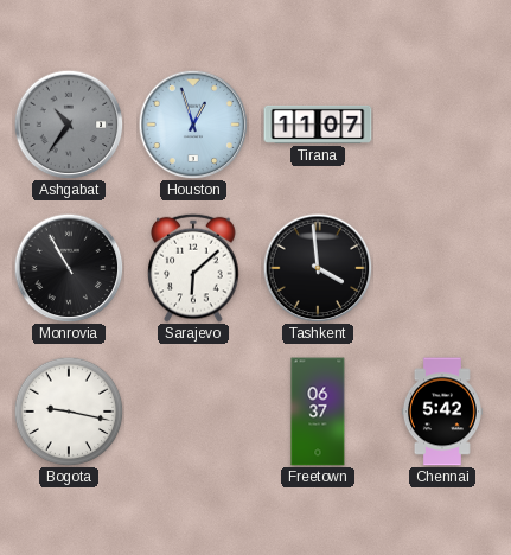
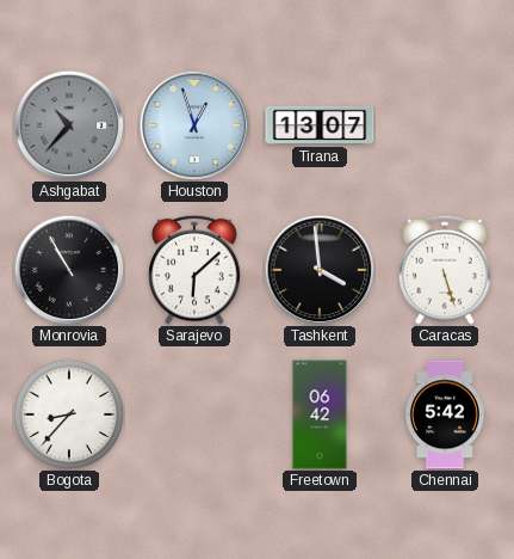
Ashgabat: 10:36 -> 10:37
Tirana: 11:07 -> 13:07
Caracas: none -> 5:27
Bogota: 9:17 -> 8:37
Freetown: 06:37 -> 06:42
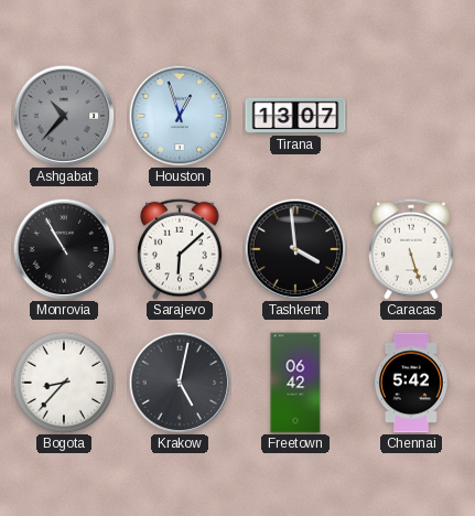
Krakow: none -> 5:02
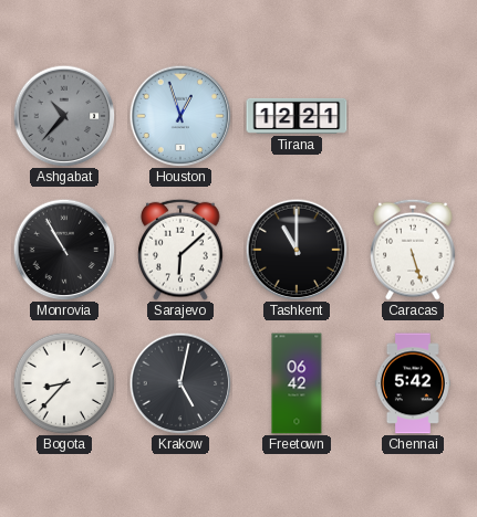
Tirana: 13:07 -> 12:21
Tashkent: 3:59 -> 11:00
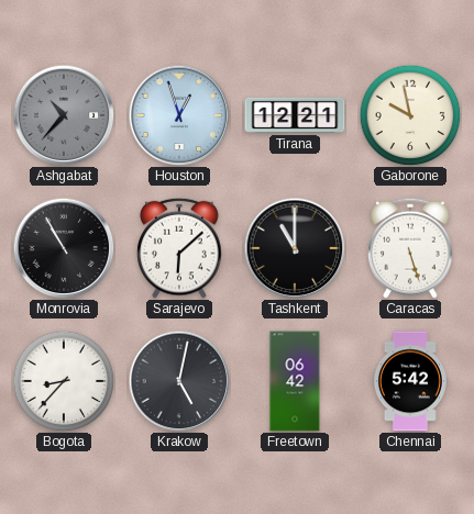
Gaborone: none -> 9:58
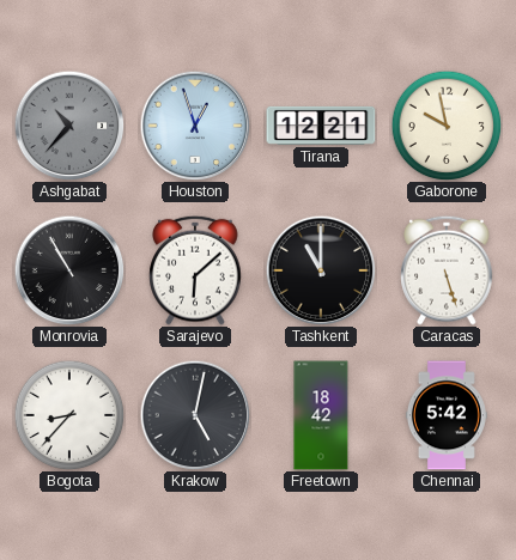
Freetown: 06:42 -> 18:42
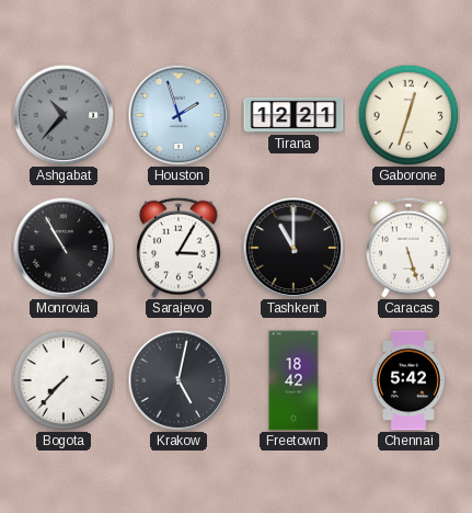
Houston: 12:57 -> 1:57
Gaborone: 9:58 -> 12:33
Sarajevo: 6:08 -> 3:05
Bogota: 8:37 -> 7:37
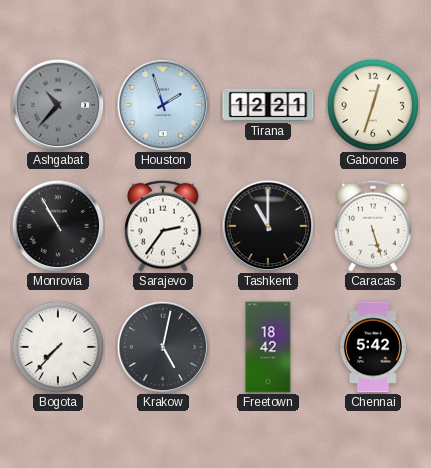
Sarajevo: 3:05 -> 2:36
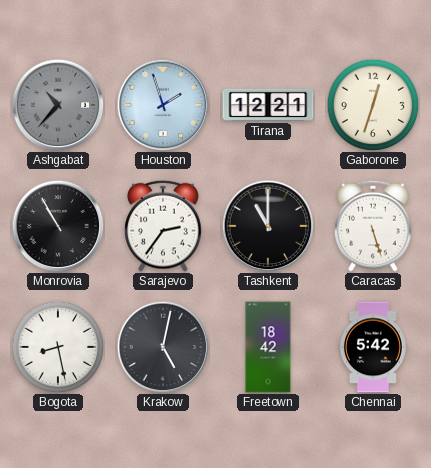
Bogota: 7:37 -> 8:28
